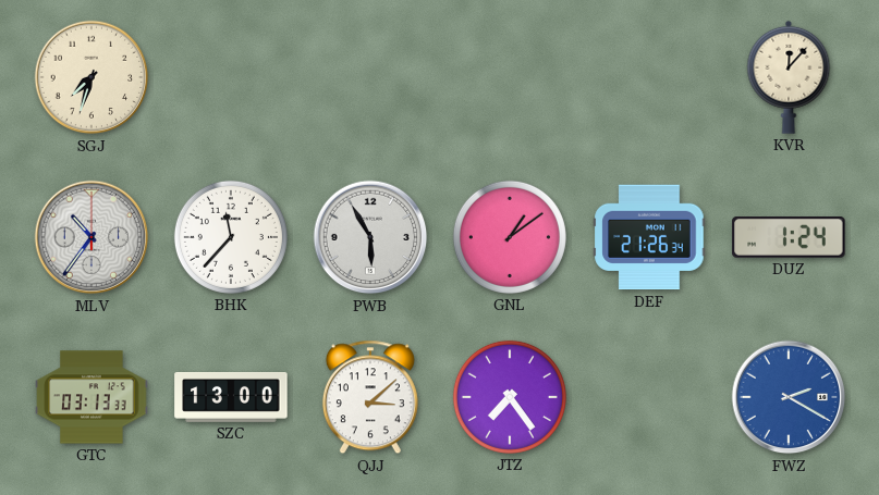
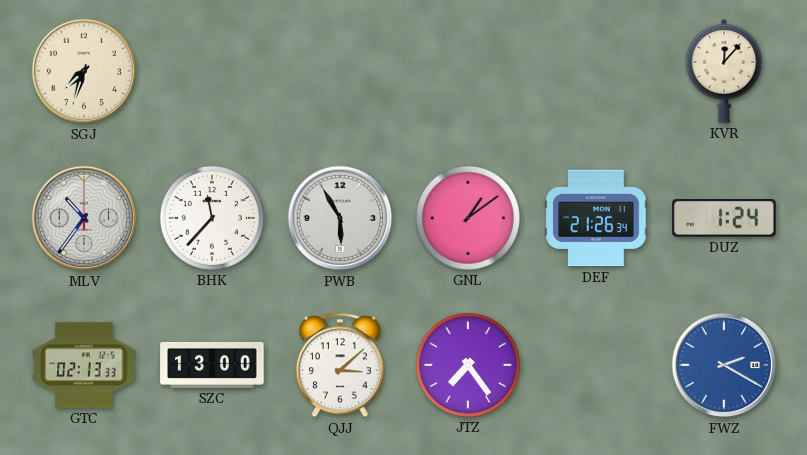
GTC: 03:13 -> 02:13
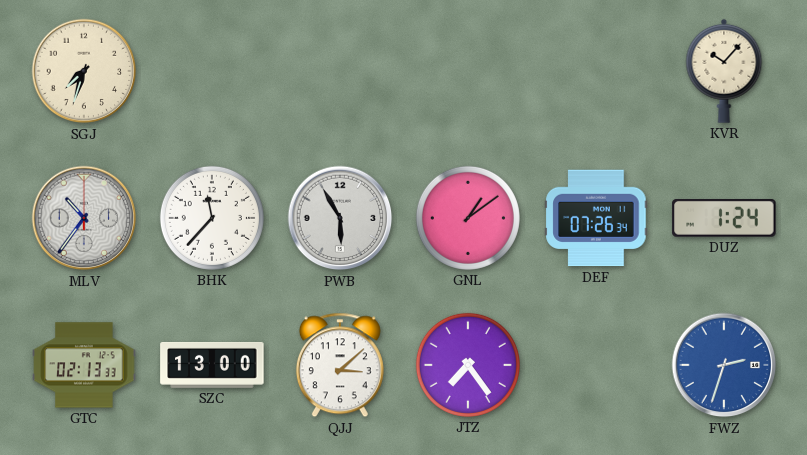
KVR: 12:07 -> 10:07
DEF: 21:26 -> 07:26
FWZ: 2:20 -> 2:33
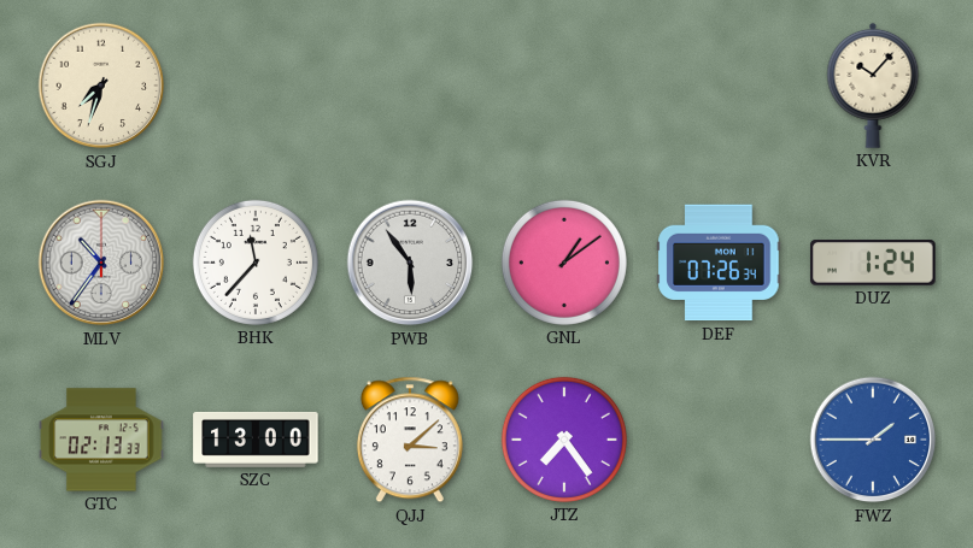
PWB: 5:55 -> 5:54
FWZ: 2:33 -> 1:45
